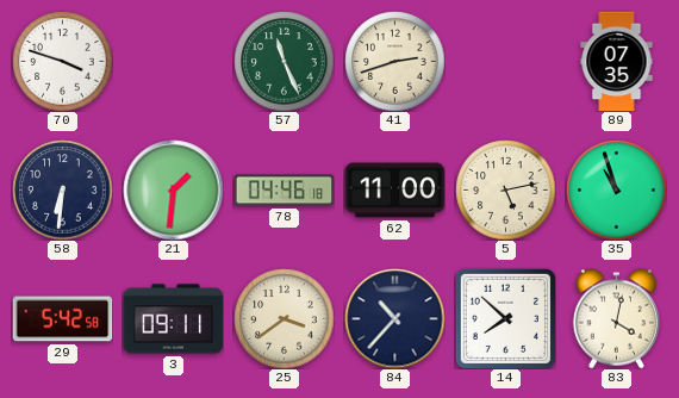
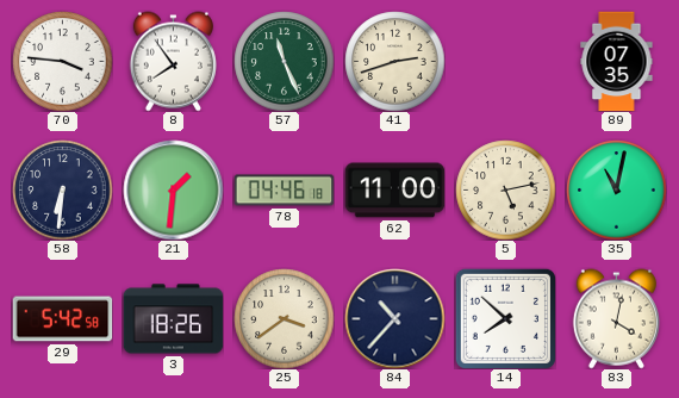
70: 3:48 -> 3:46
8: none -> 7:54
35: 10:57 -> 11:02
3: 09:11 -> 18:26
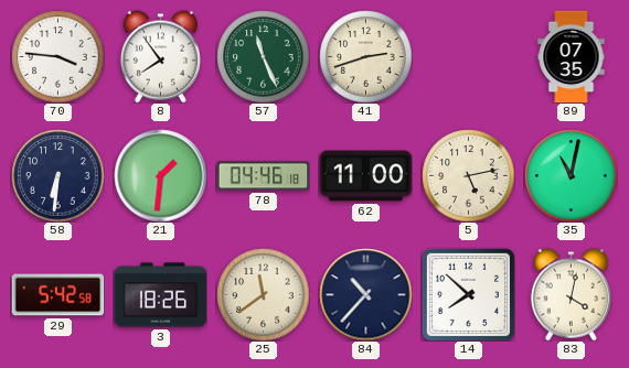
25: 3:39 -> 11:39
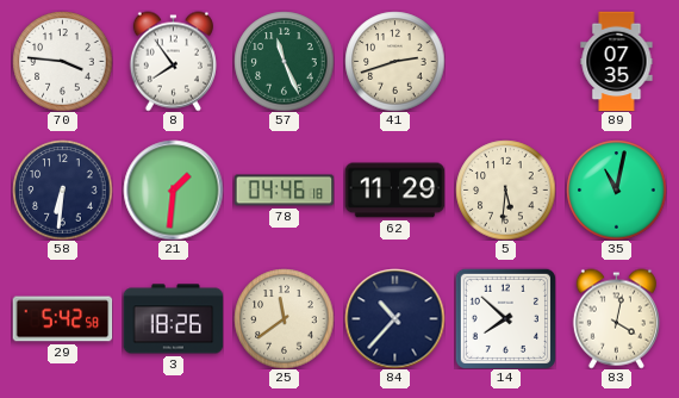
62: 11:00 -> 11:29
5: 5:13 -> 5:31
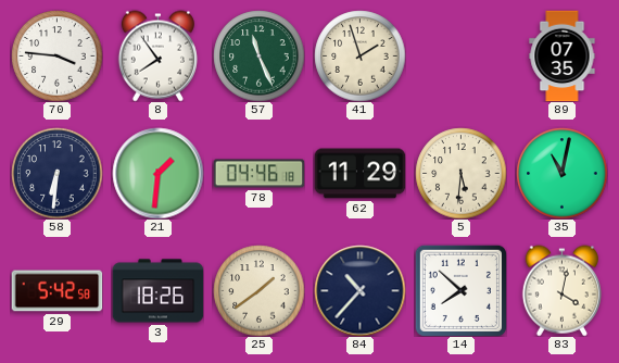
41: 2:42 -> 1:57
25: 11:39 -> 1:39
